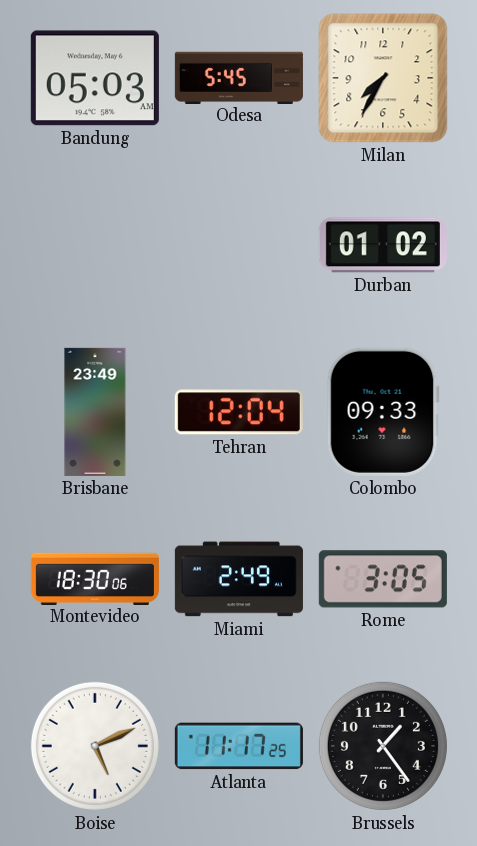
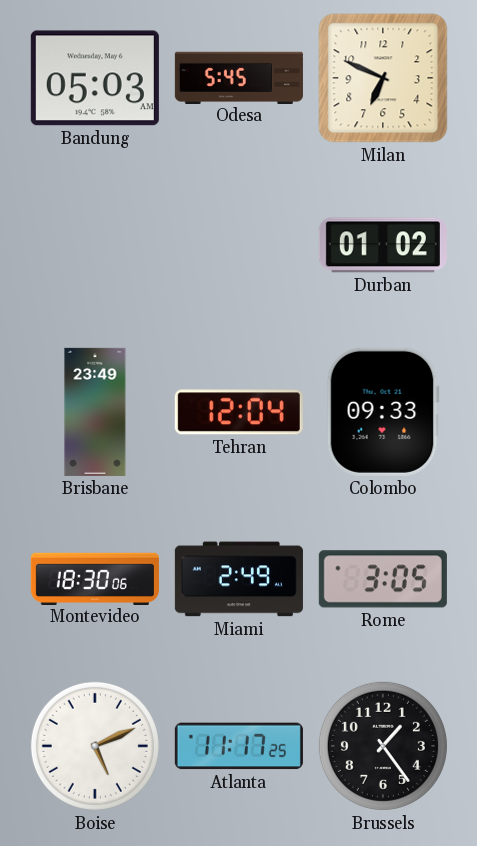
Milan: 7:35 -> 6:49
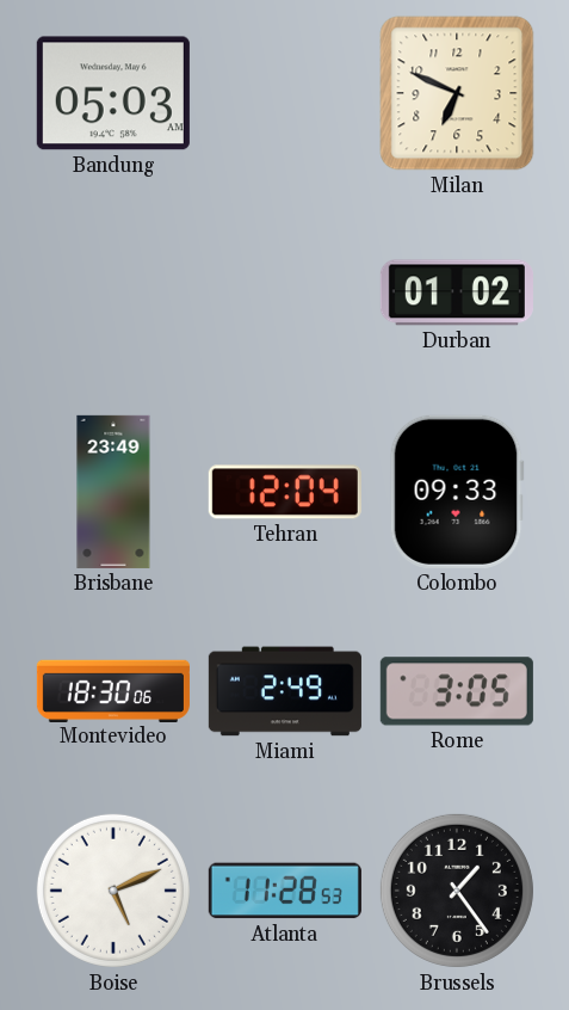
Odesa: 5:45 -> none
Atlanta: 11:17 -> 11:28
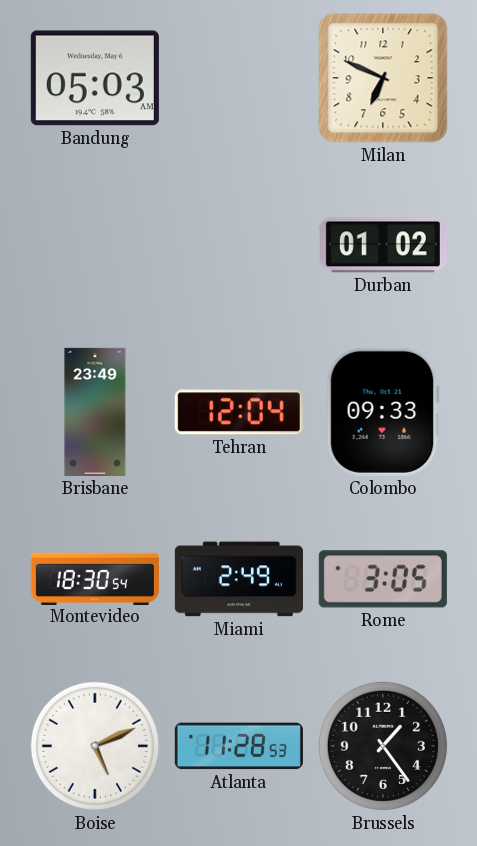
Montevideo: 18:30:06 -> 18:30:54
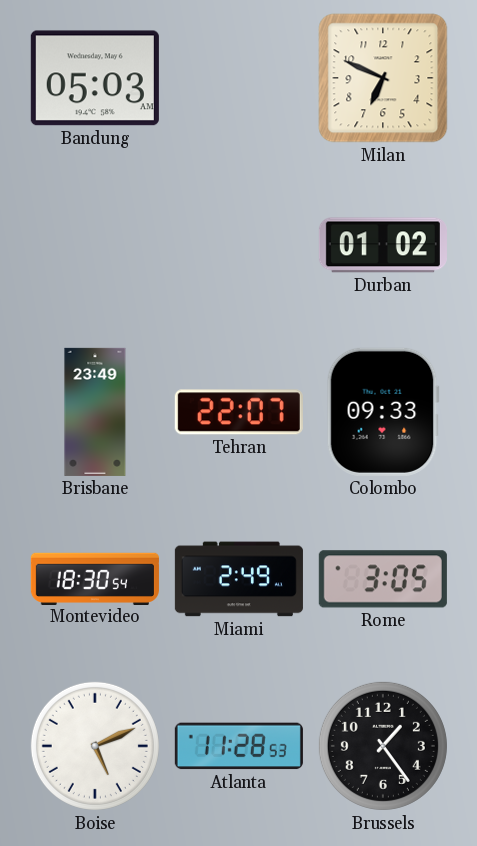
Tehran: 12:04 -> 22:07
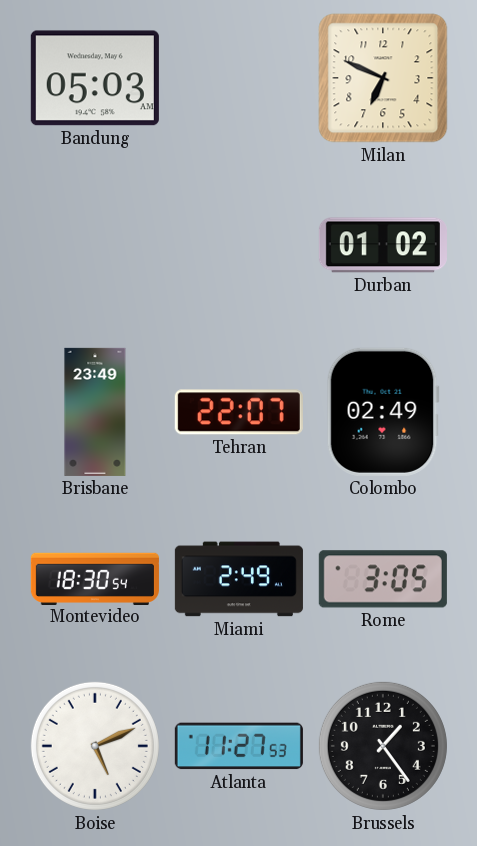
Colombo: 09:33 -> 02:49
Atlanta: 11:28 -> 11:27
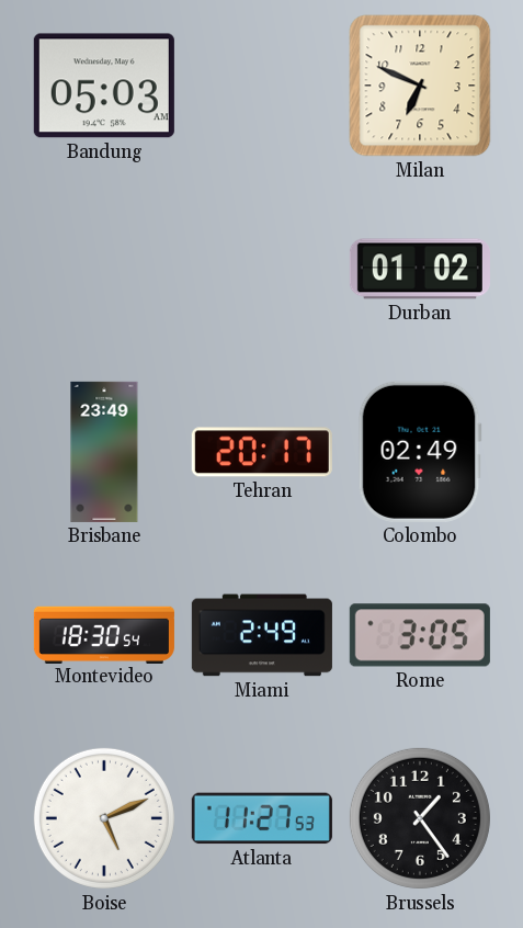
Tehran: 22:07 -> 20:17
